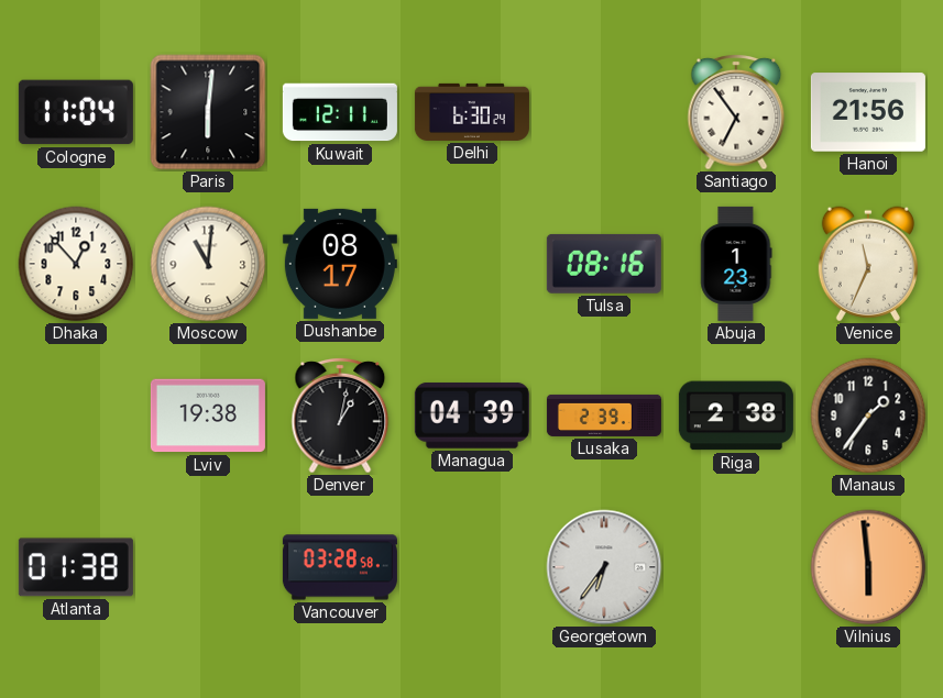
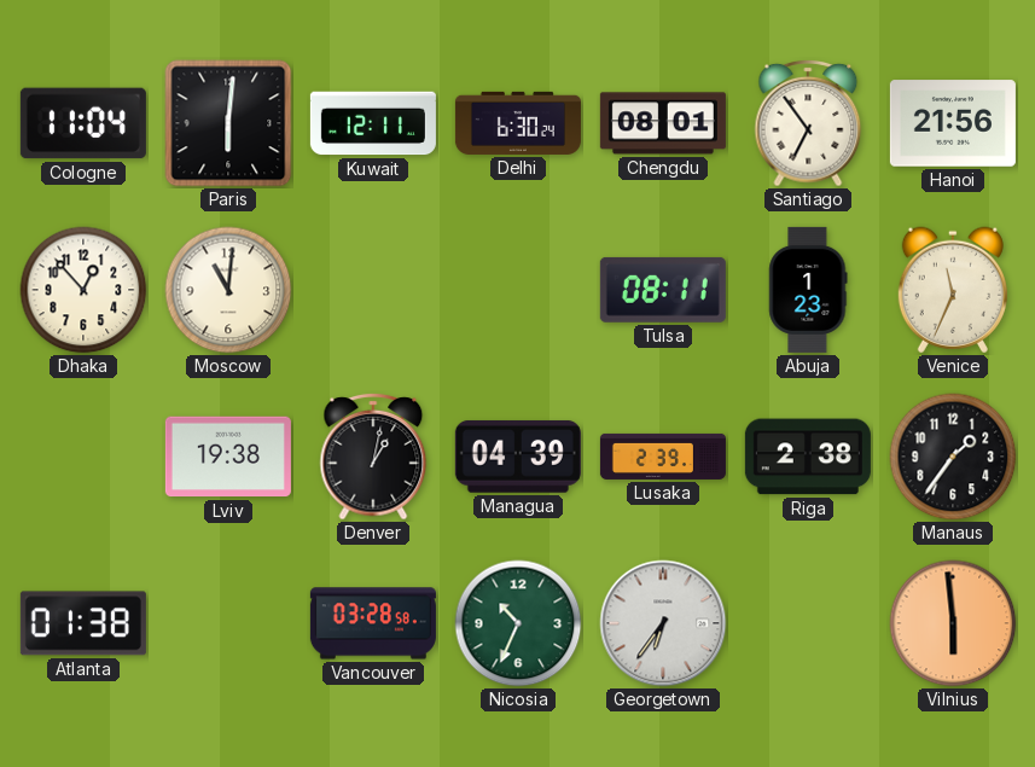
Chengdu: none -> 08:01
Dushanbe: 08:17 -> none
Tulsa: 08:16 -> 08:11
Nicosia: none -> 10:34
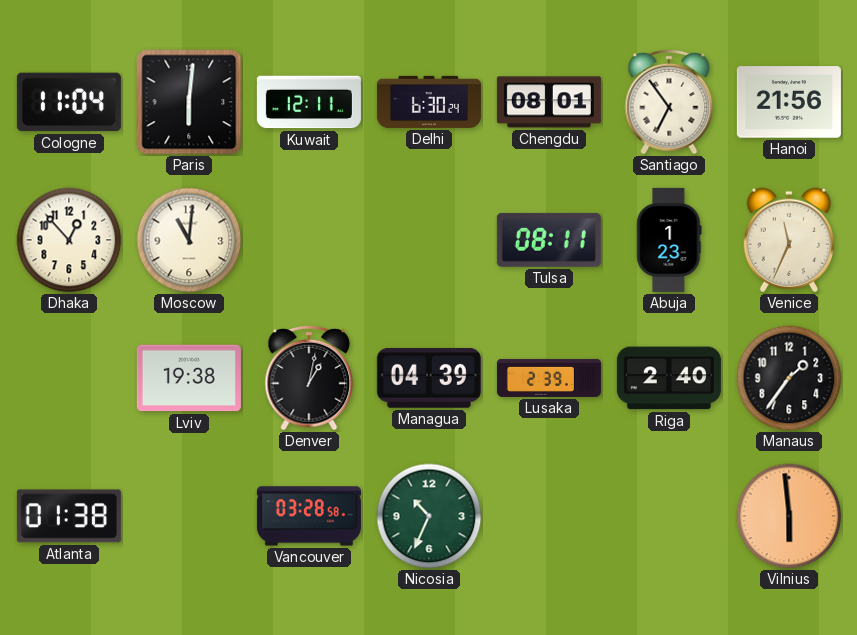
Riga: 2:38 -> 2:40
Georgetown: 6:36 -> none
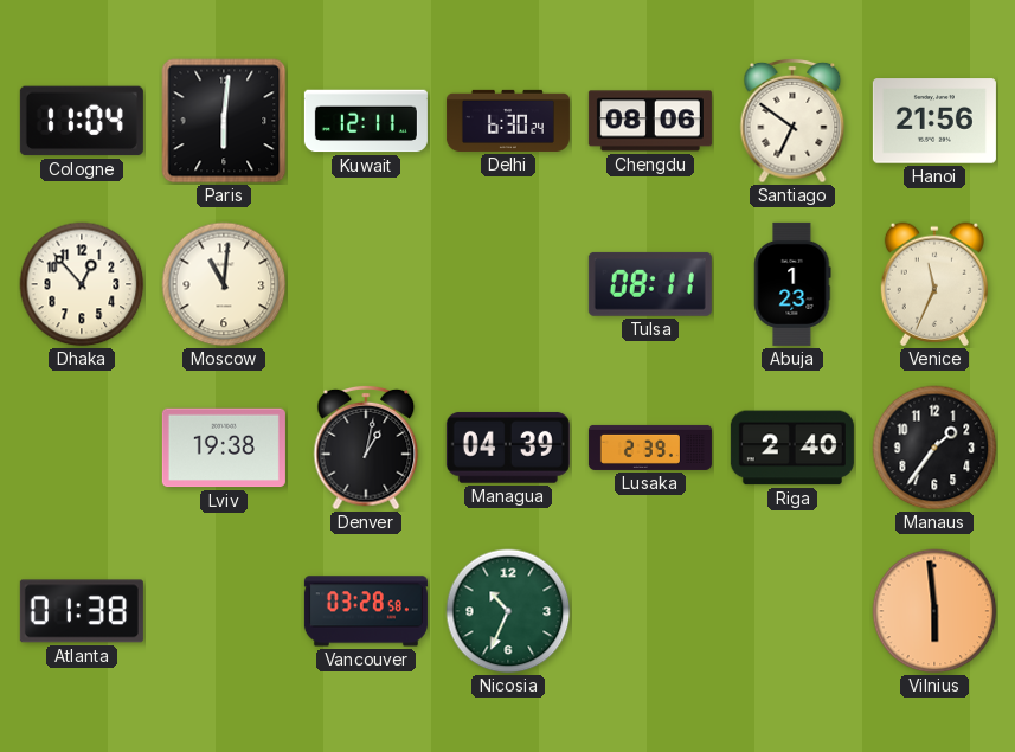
Chengdu: 08:01 -> 08:06
Santiago: 6:54 -> 6:51
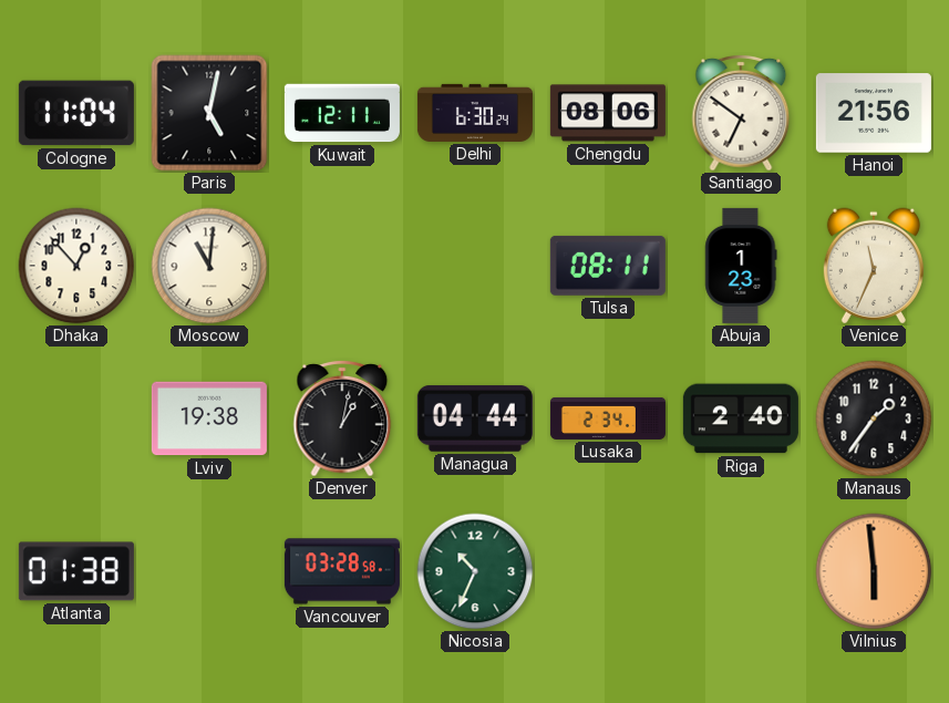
Paris: 6:01 -> 5:02
Managua: 04:39 -> 04:44
Lusaka: 2:39 -> 2:34
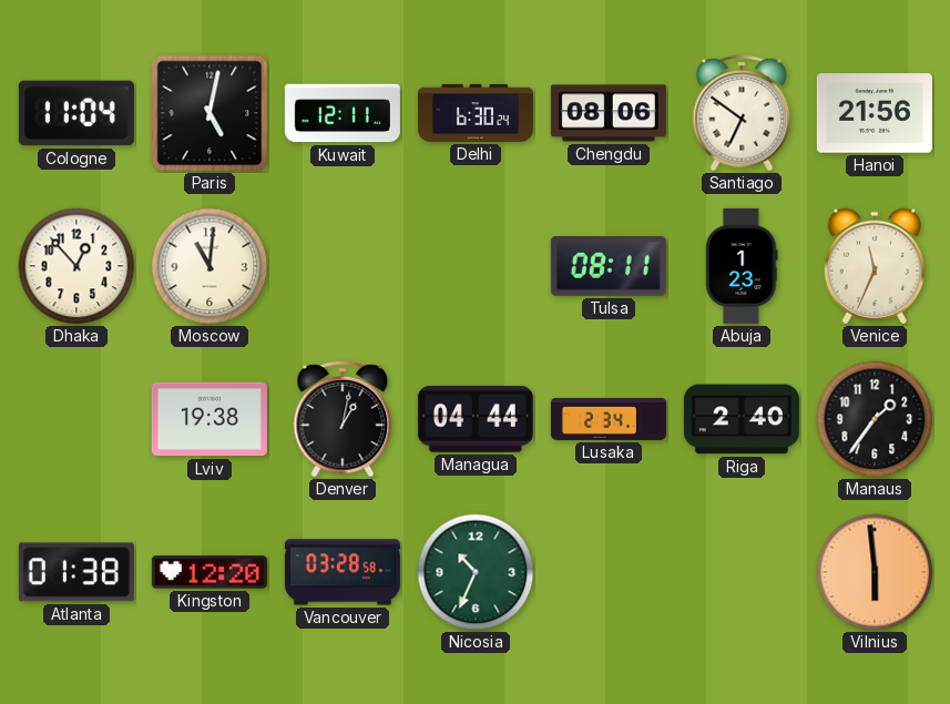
Kingston: none -> 12:20
